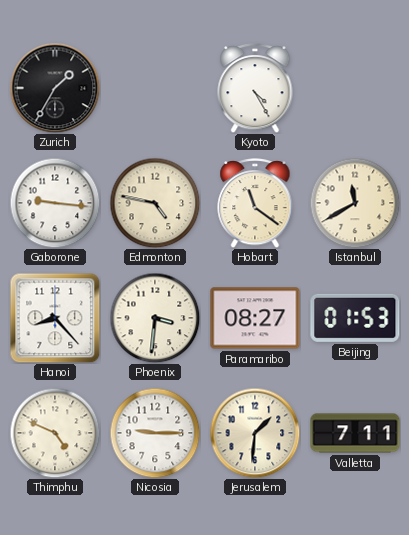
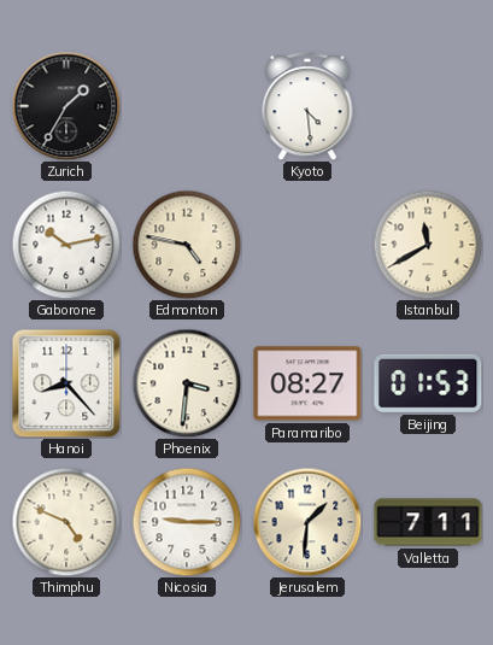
Kyoto: 4:25 -> 4:29
Gaborone: 9:16 -> 10:13
Hobart: 11:21 -> none
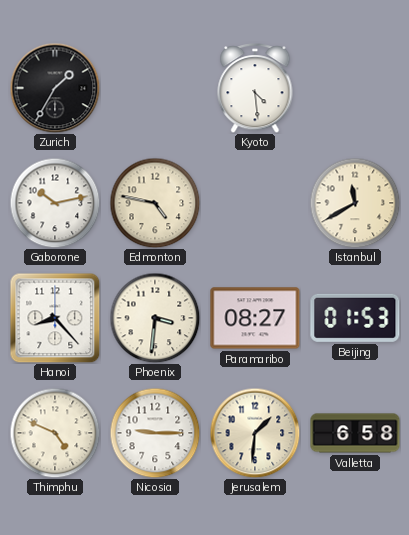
Valletta: 7:11 -> 6:58
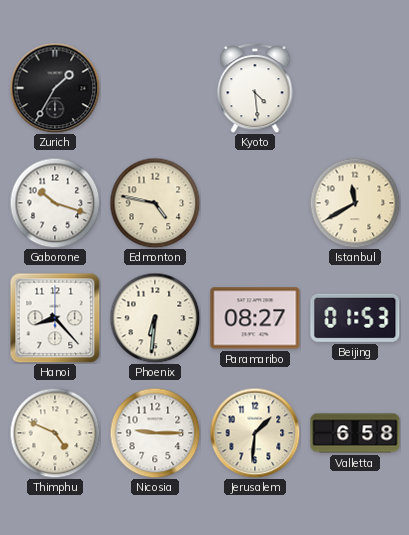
Gaborone: 10:13 -> 10:18
Phoenix: 3:31 -> 6:31
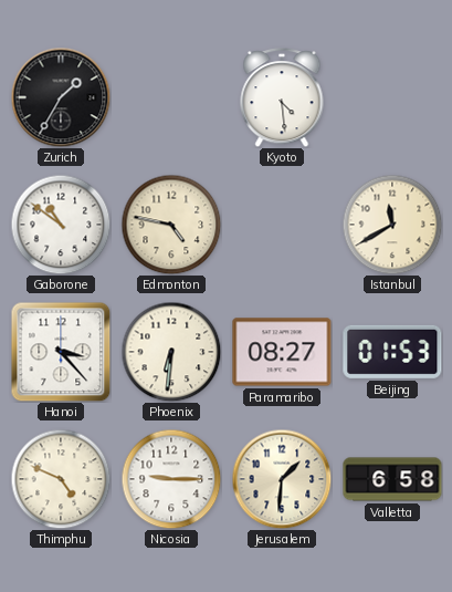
Gaborone: 10:18 -> 10:51
Hanoi: 8:23 -> 3:23
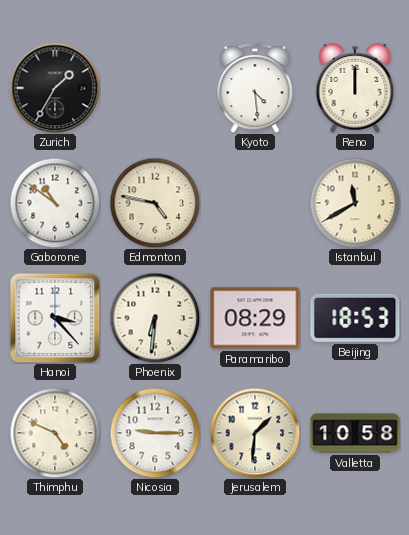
Reno: none -> 12:00
Paramaribo: 08:27 -> 08:29
Beijing: 01:53 -> 18:53
Valletta: 6:58 -> 10:58
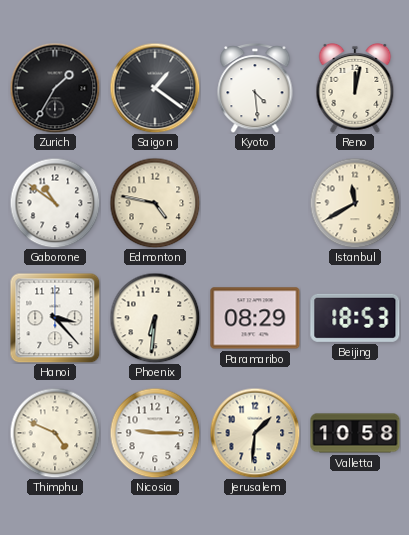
Saigon: none -> 1:21
Reno: 12:00 -> 12:02
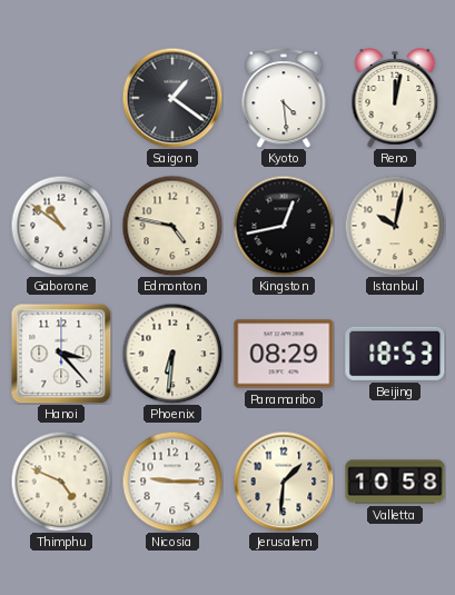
Zurich: 1:35 -> none
Kingston: none -> 12:43
Istanbul: 11:40 -> 10:02
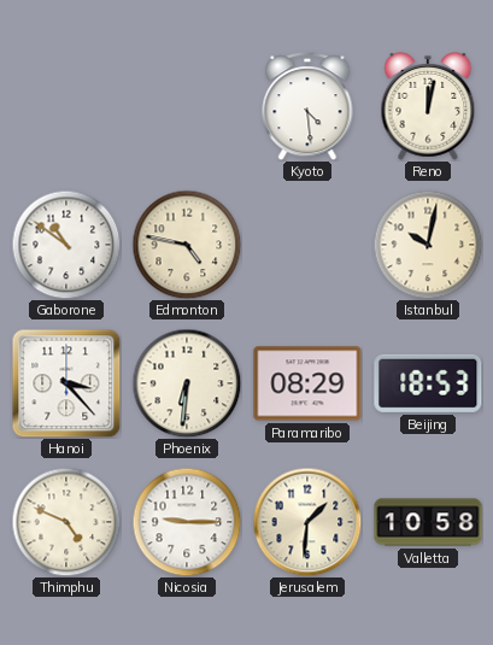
Saigon: 1:21 -> none
Kingston: 12:43 -> none
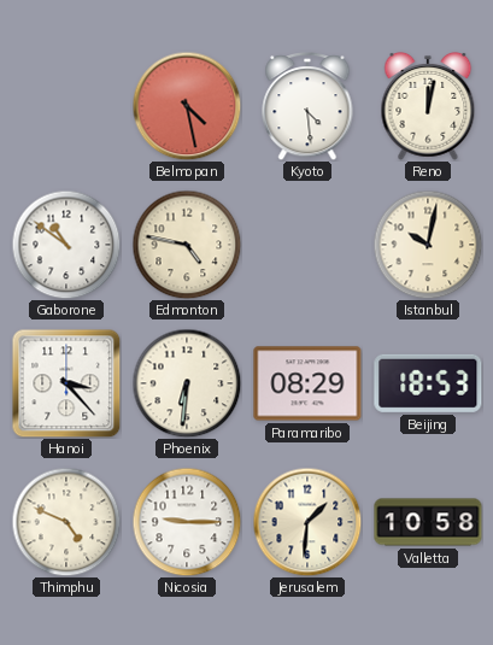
Belmopan: none -> 4:28
